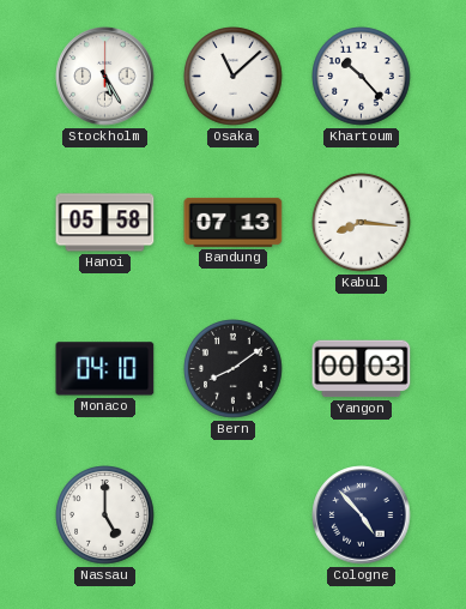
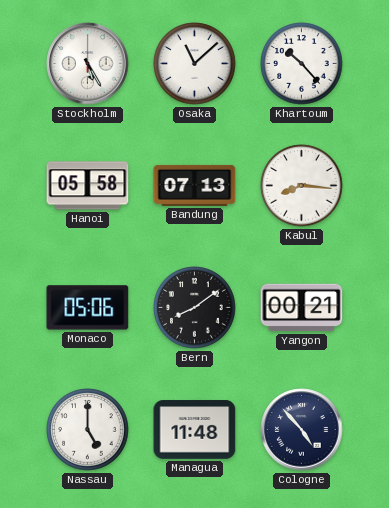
Monaco: 04:10 -> 05:06
Yangon: 00:03 -> 00:21
Managua: none -> 11:48
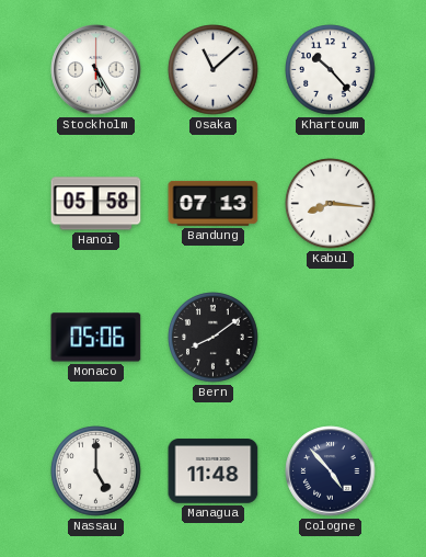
Yangon: 00:21 -> none
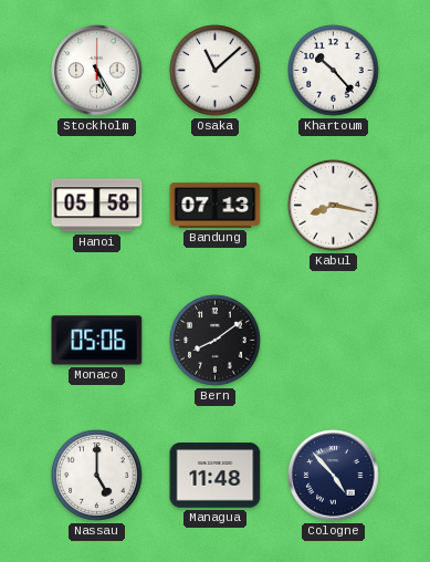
Kabul: 8:16 -> 8:17
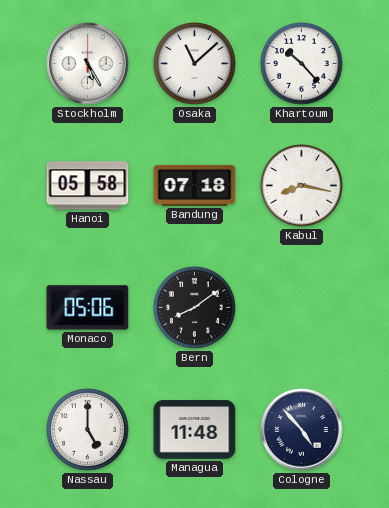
Bandung: 07:13 -> 07:18
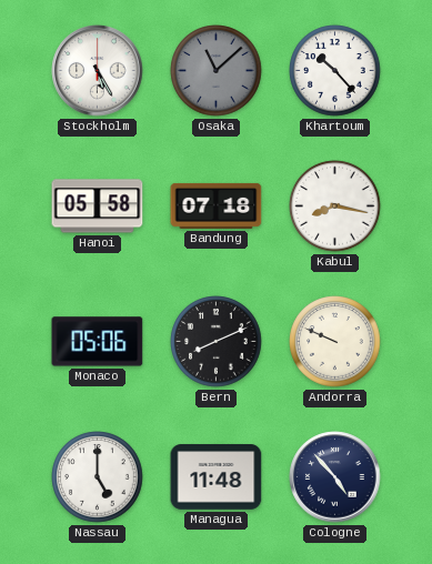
Osaka dial: white -> grey
Bern: 8:09 -> 8:11
Andorra: none -> 9:49
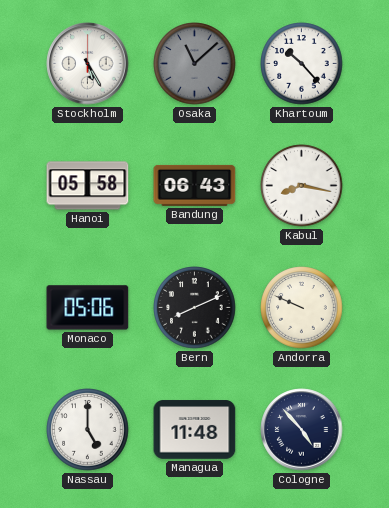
Bandung: 07:18 -> 06:43
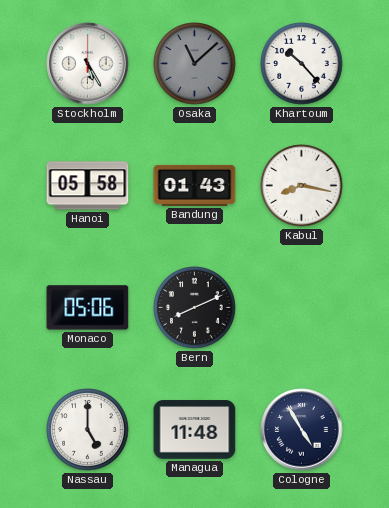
Bandung: 06:43 -> 01:43
Andorra: 9:49 -> none
Cologne: 4:53 -> 4:55
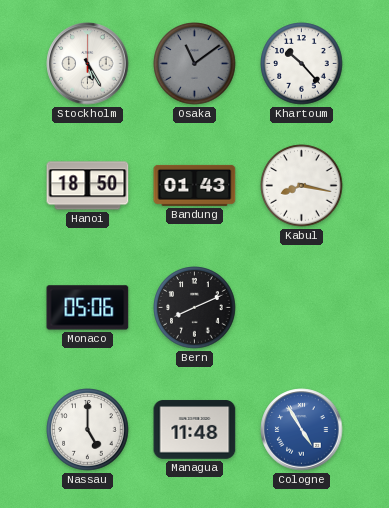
Osaka: 11:08 -> 11:09
Hanoi: 05:58 -> 18:50
Cologne dial: navy -> blue
